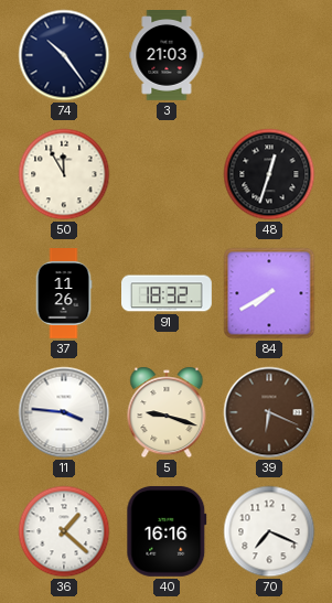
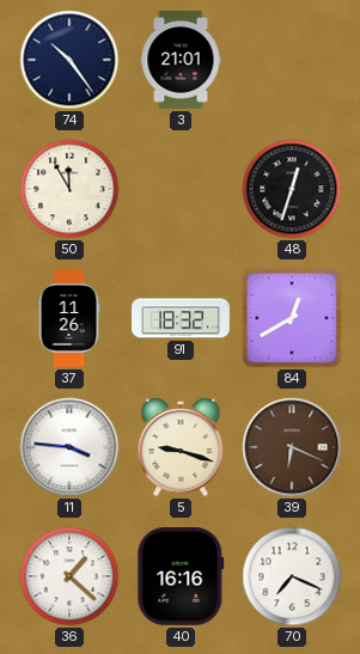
3: 21:03 -> 21:01
84: 7:40 -> 12:40
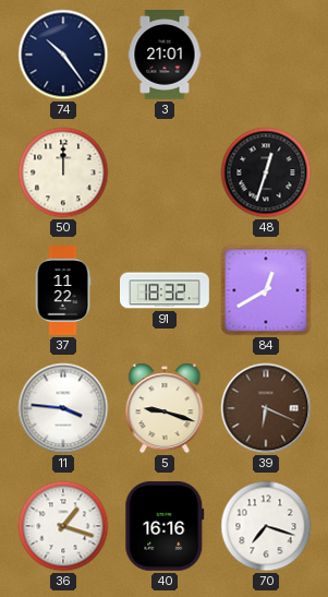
50: 11:55 -> 12:00
37: 11:26 -> 11:22
36: 1:22 -> 1:18
70: 7:19 -> 7:18
